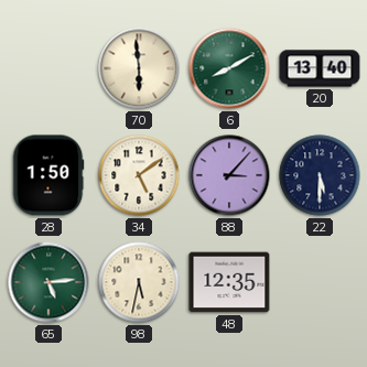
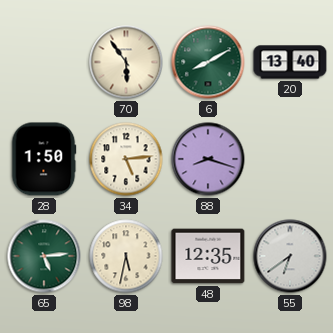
70: 5:59 -> 5:54
34: 5:09 -> 5:14
88: 3:07 -> 8:18
22: 5:30 -> none
55: none -> 6:39
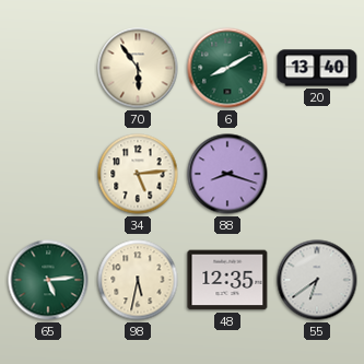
28: 1:50 -> none
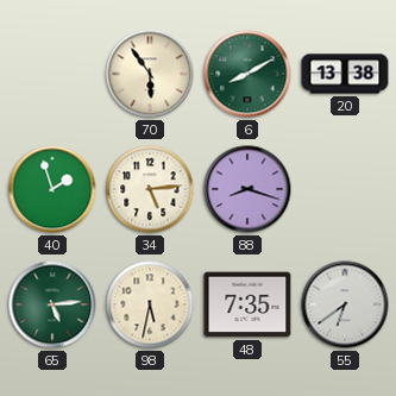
20: 13:40 -> 13:38
40: none -> 1:57
48: 12:35 -> 7:35
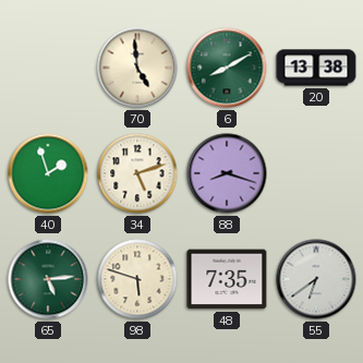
70: 5:54 -> 4:59
34: 5:14 -> 5:12
98: 5:32 -> 5:48
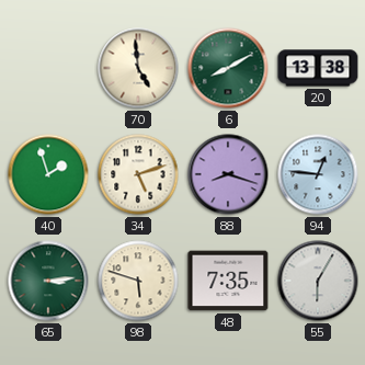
94: none -> 12:46
65: 5:14 -> 3:14
55: 6:39 -> 6:05
